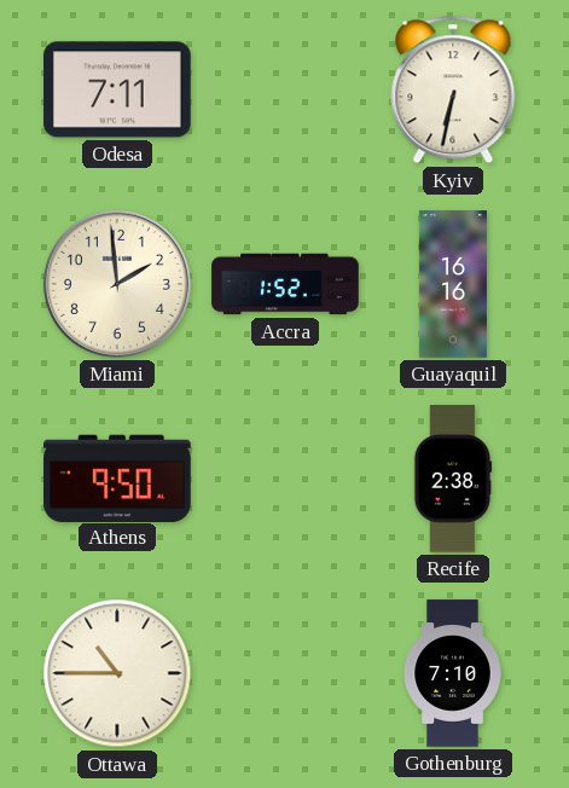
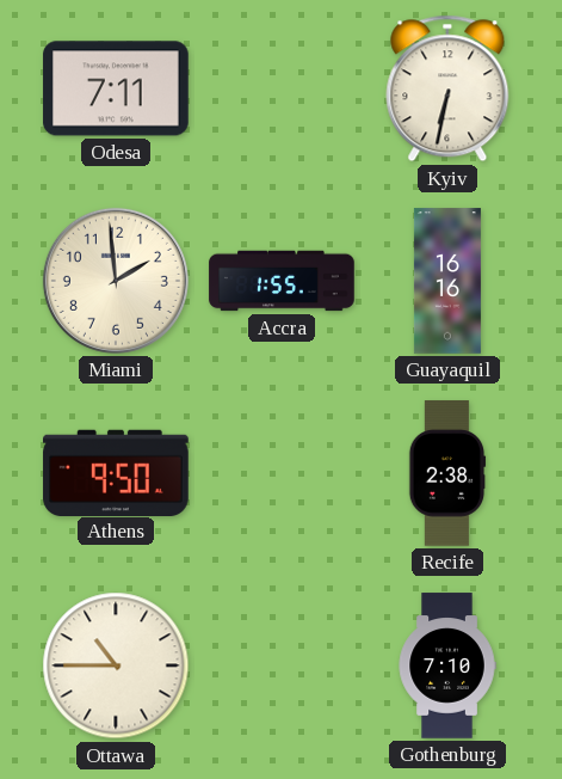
Accra: 1:52 -> 1:55
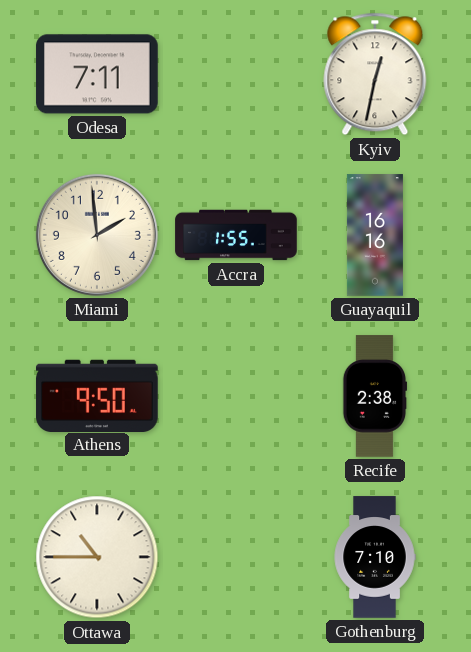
Kyiv: 6:32 -> 12:32
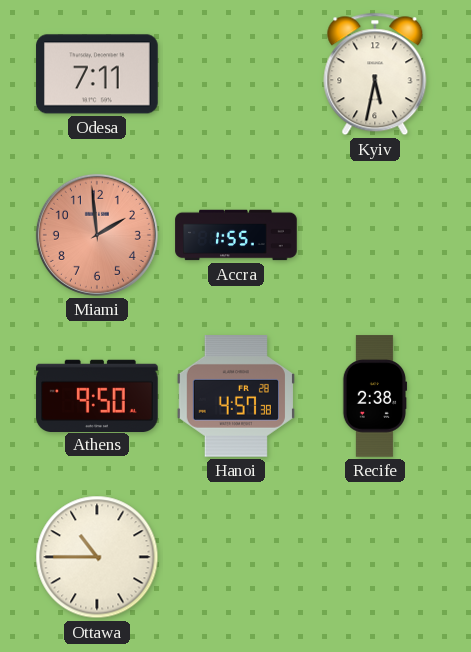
Kyiv: 12:32 -> 5:32
Miami dial: cream -> salmon
Guayaquil: 16:16 -> none
Hanoi: none -> 4:57
Gothenburg: 7:10 -> none
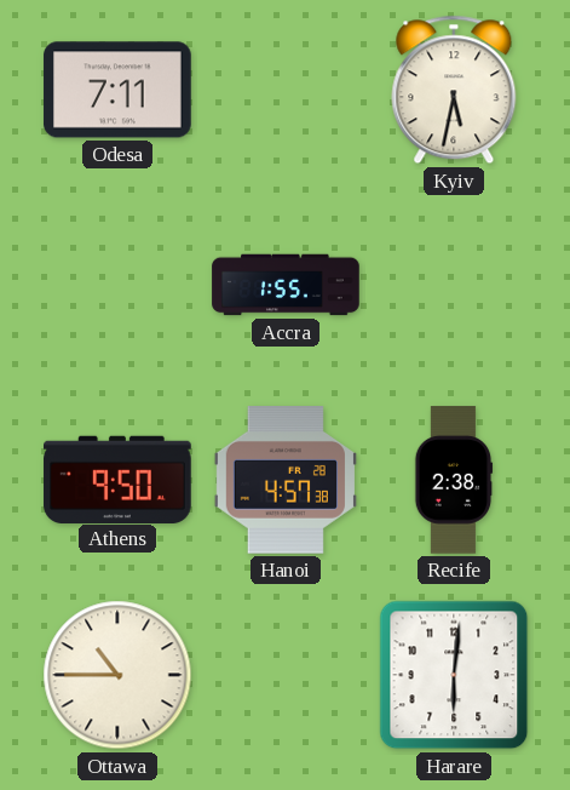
Miami: 1:59 -> none
Harare: none -> 6:01
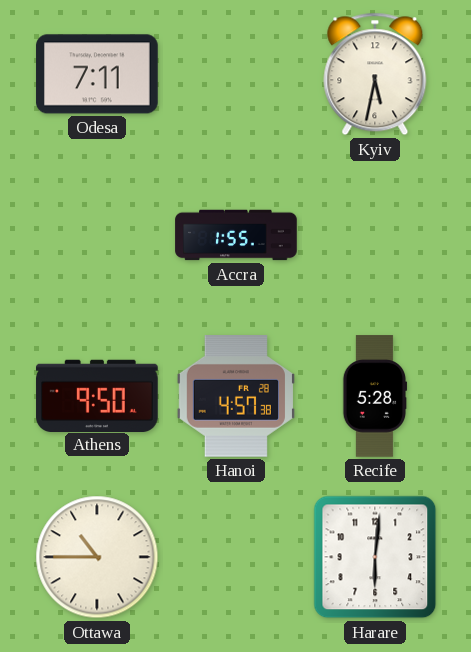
Recife: 2:38 -> 5:28
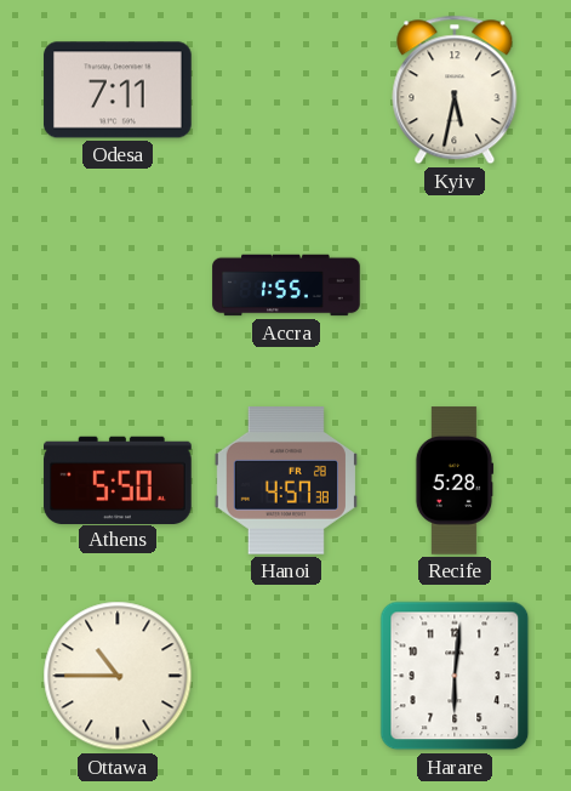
Athens: 9:50 -> 5:50
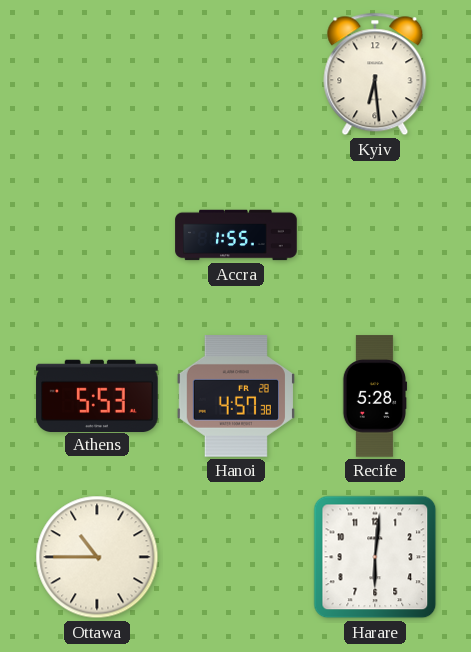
Odesa: 7:11 -> none
Kyiv: 5:32 -> 6:29
Athens: 5:50 -> 5:53
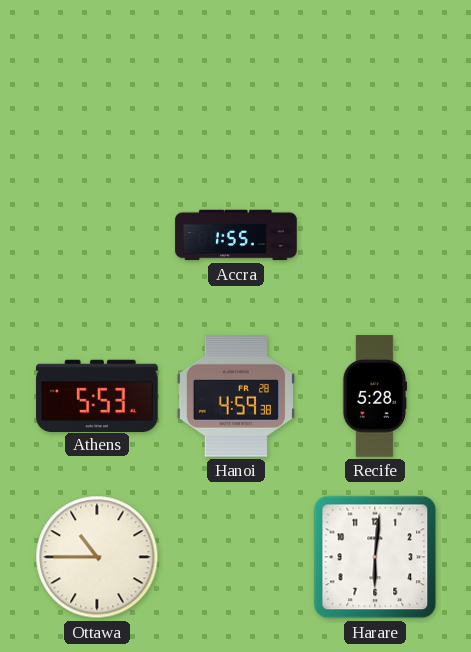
Kyiv: 6:29 -> none
Hanoi: 4:57 -> 4:59
